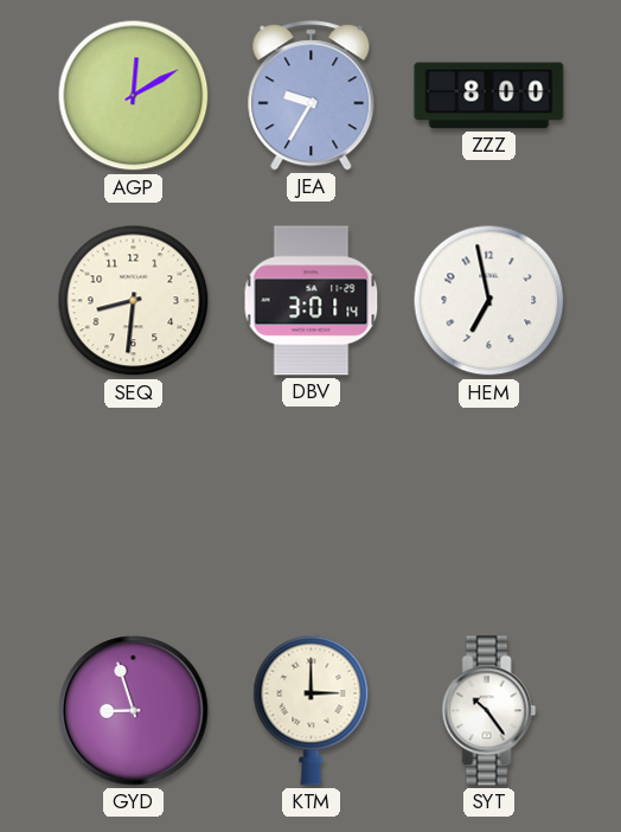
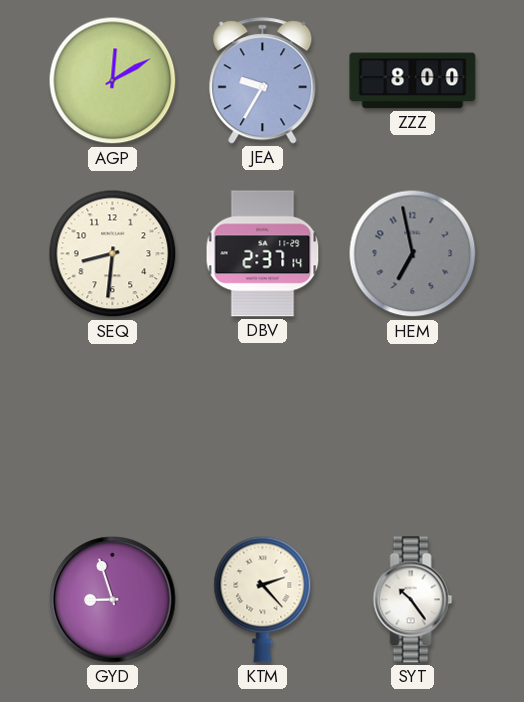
DBV: 3:01 -> 2:37
HEM dial: white -> grey
KTM: 3:00 -> 2:23
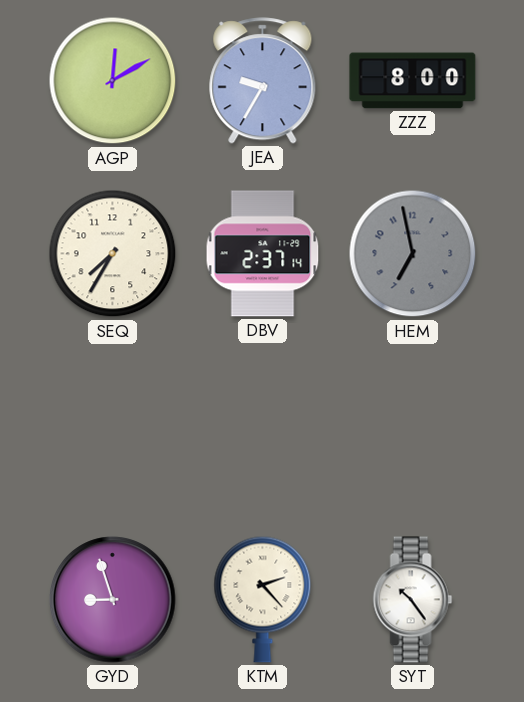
SEQ: 8:31 -> 7:35
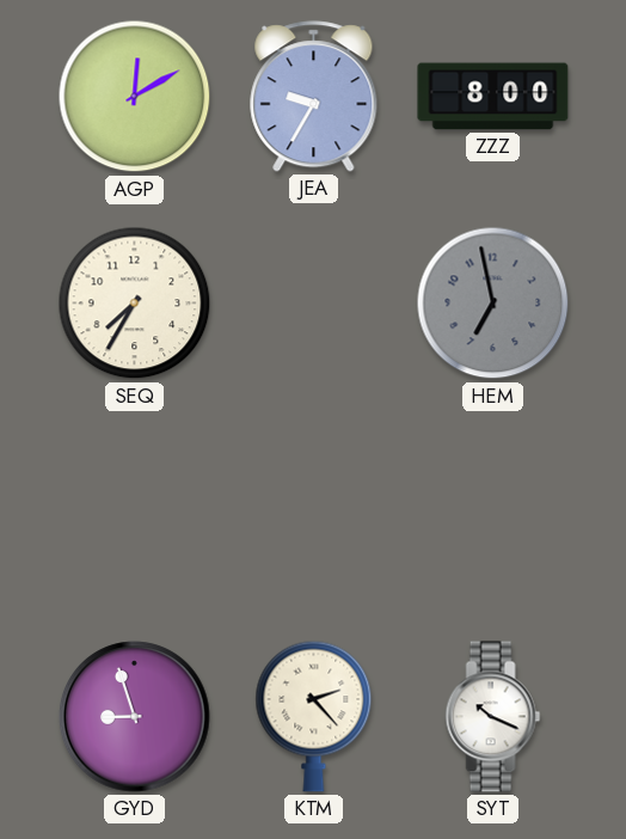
DBV: 2:37 -> none
SYT: 10:24 -> 10:19
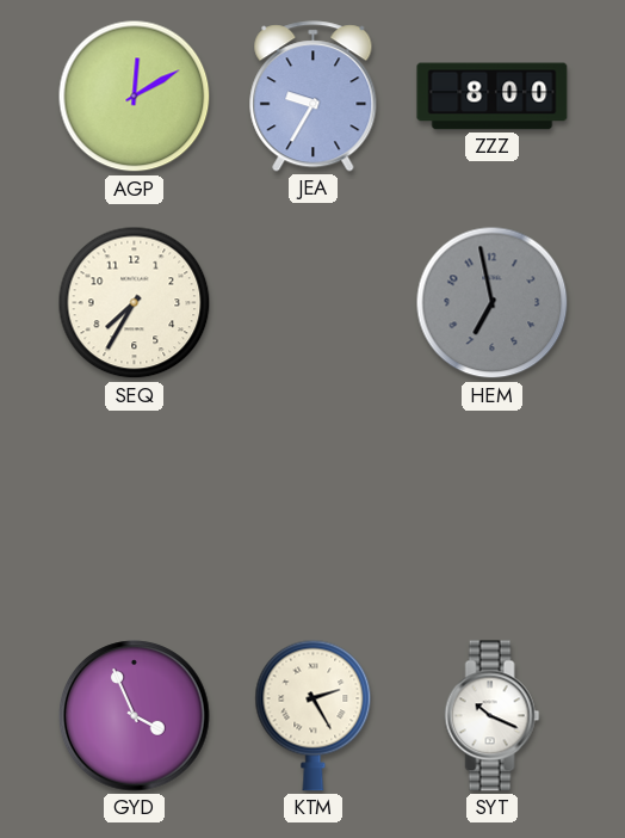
GYD: 8:57 -> 3:56
KTM: 2:23 -> 2:25
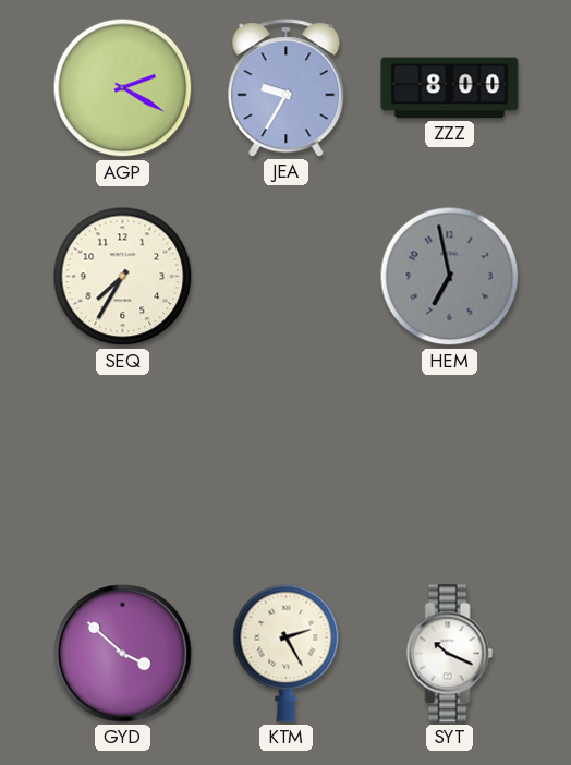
AGP: 12:10 -> 2:20
GYD: 3:56 -> 3:52
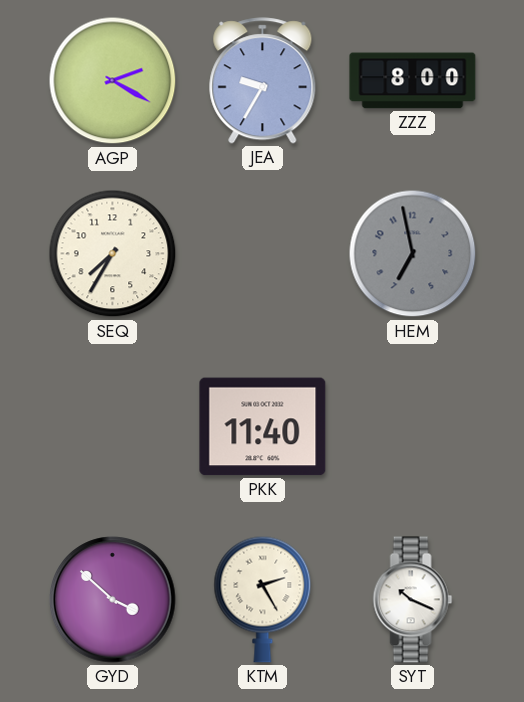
PKK: none -> 11:40
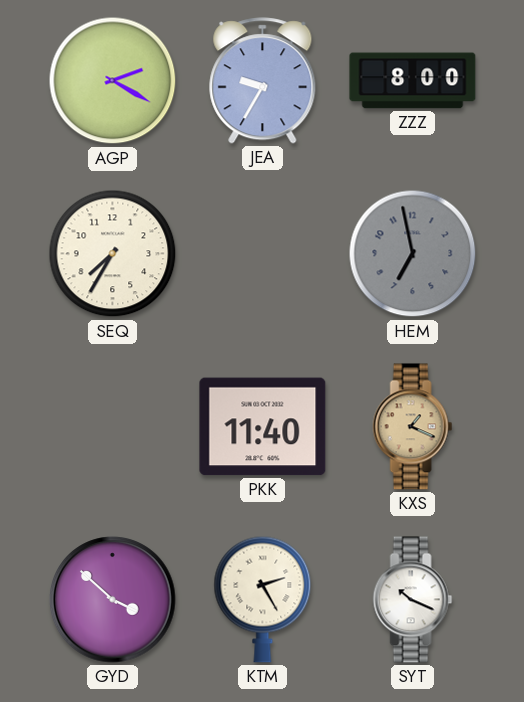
KXS: none -> 1:19
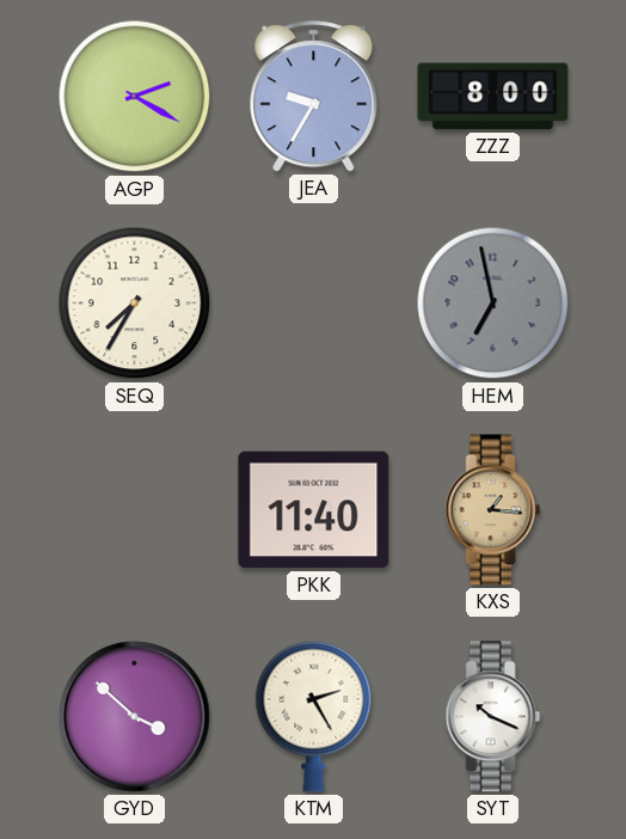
KXS: 1:19 -> 1:16
